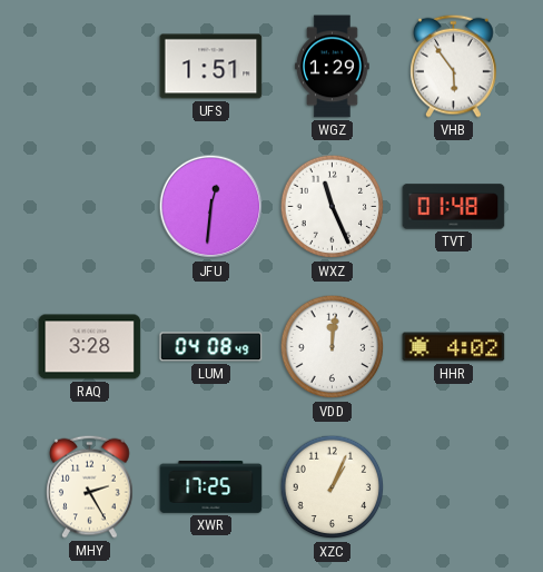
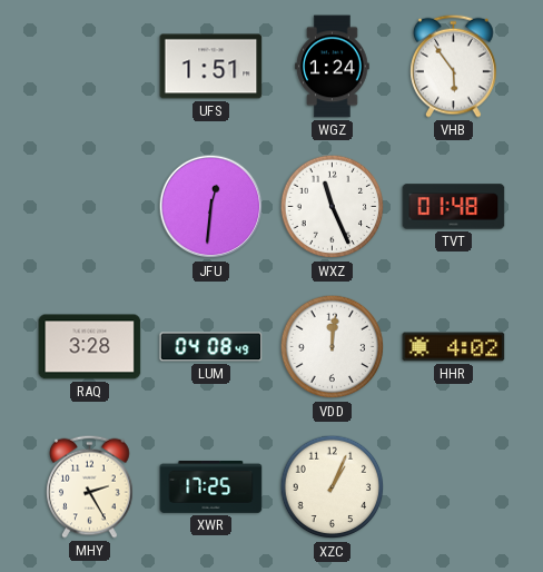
WGZ: 1:29 -> 1:24
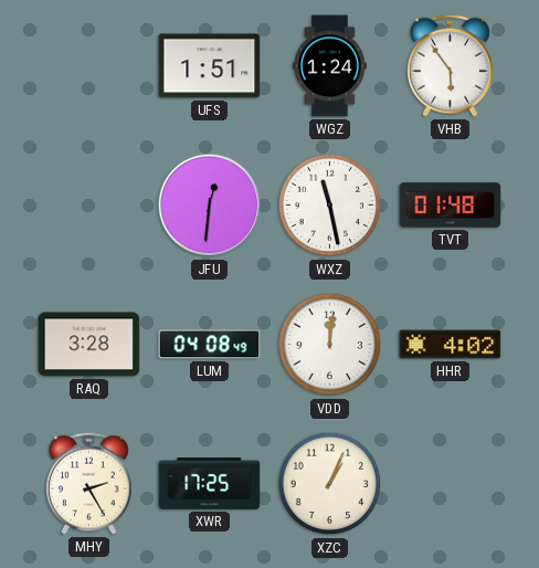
WXZ: 11:26 -> 11:28
